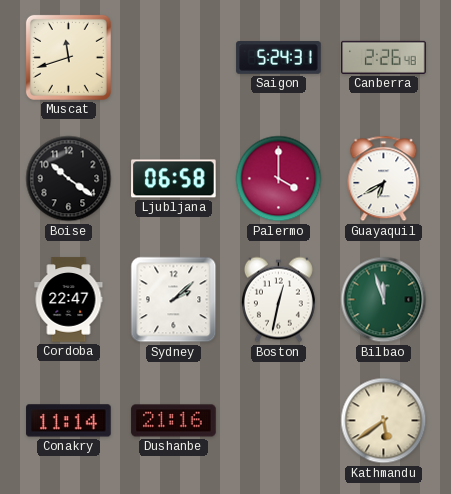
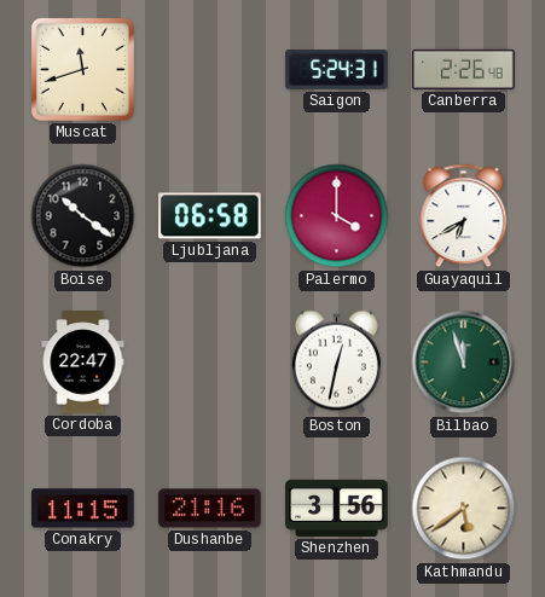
Sydney: 2:08 -> none
Conakry: 11:14 -> 11:15
Shenzhen: none -> 3:56
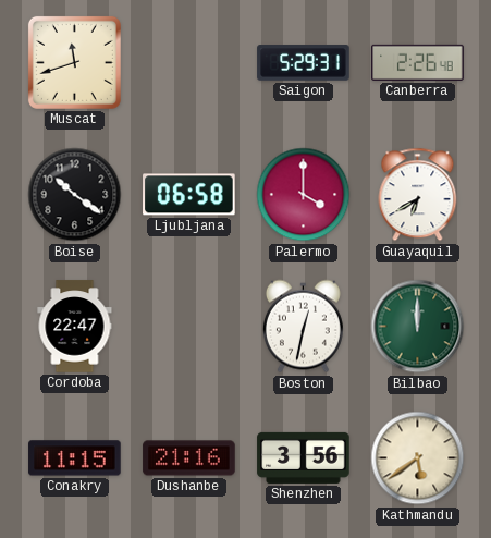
Saigon: 5:24 -> 5:29
Bilbao: 11:57 -> 12:00
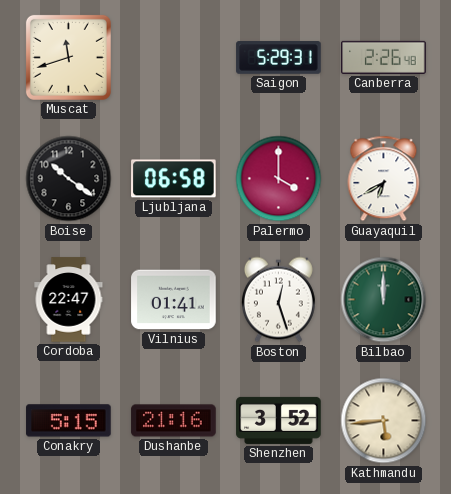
Vilnius: none -> 01:41
Boston: 12:32 -> 12:27
Conakry: 11:15 -> 5:15
Shenzhen: 3:56 -> 3:52
Kathmandu: 5:39 -> 5:44
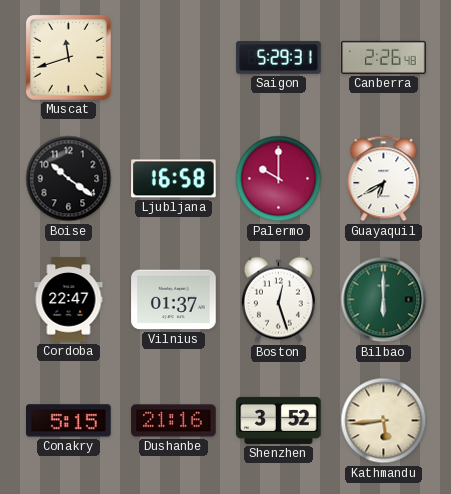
Ljubljana: 06:58 -> 16:58
Palermo: 4:00 -> 10:00
Vilnius: 01:41 -> 01:37
Bilbao: 12:00 -> 6:00
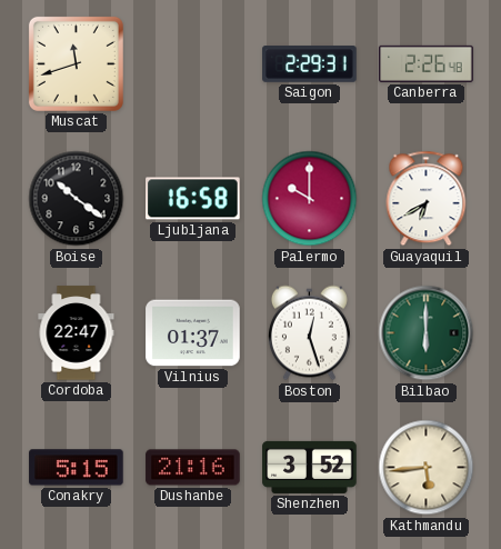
Saigon: 5:29 -> 2:29
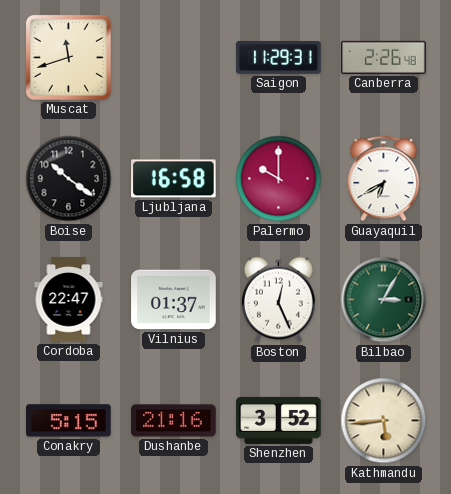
Saigon: 2:29 -> 11:29
Boston: 12:27 -> 12:26
Bilbao: 6:00 -> 3:05
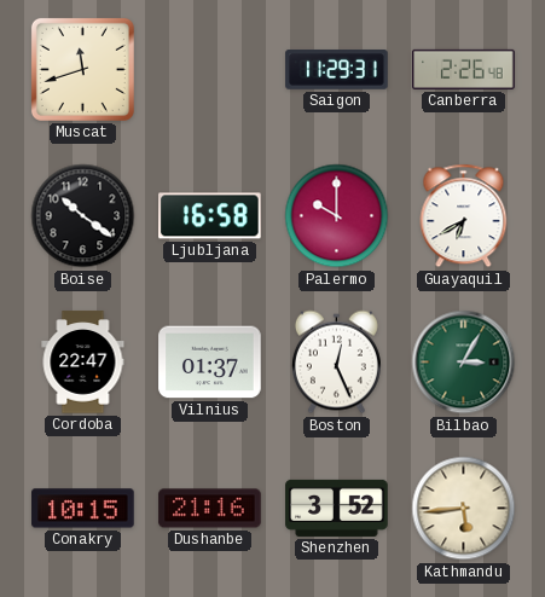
Conakry: 5:15 -> 10:15
